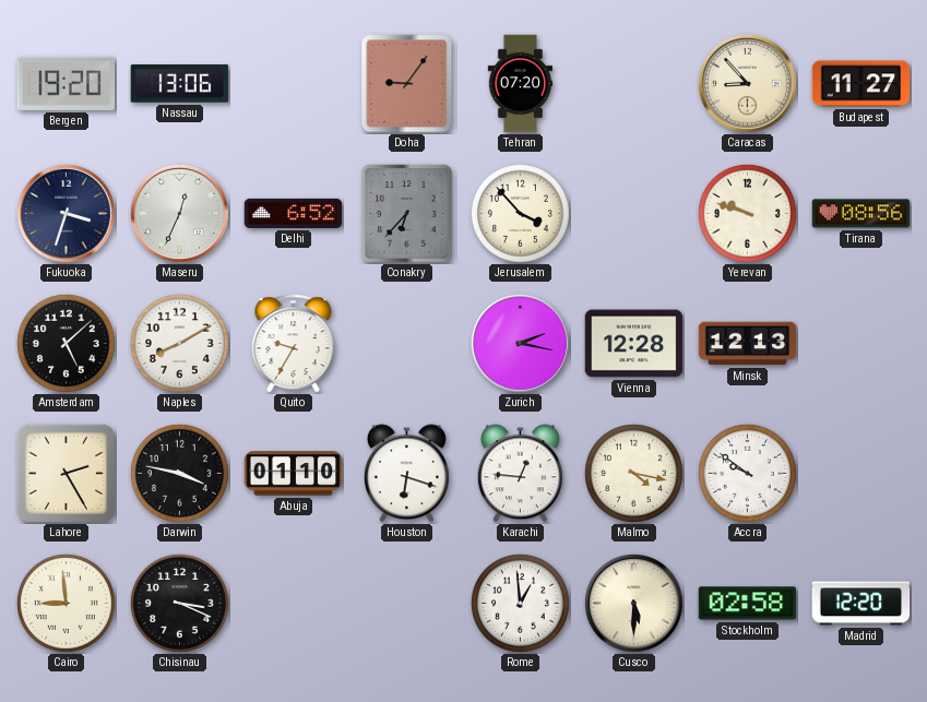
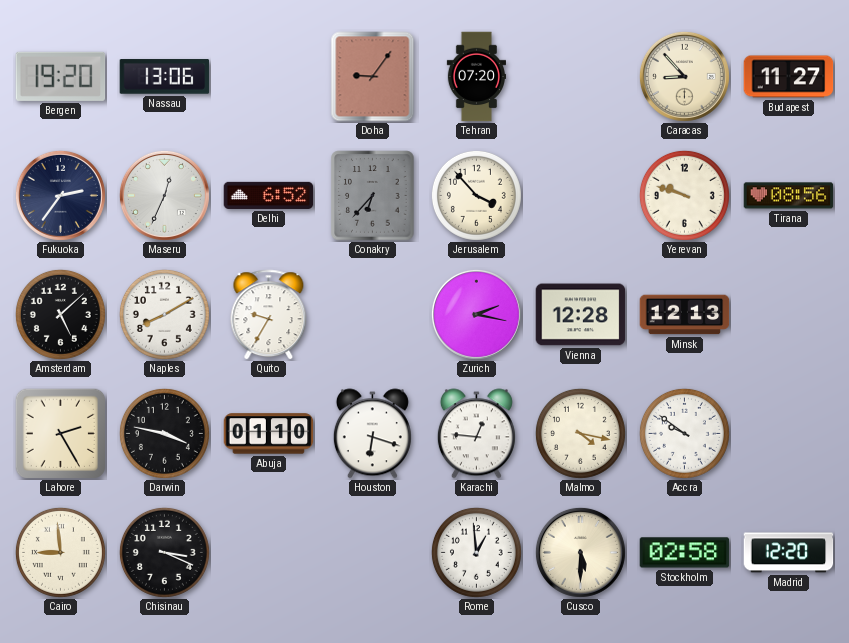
Fukuoka: 3:33 -> 2:36
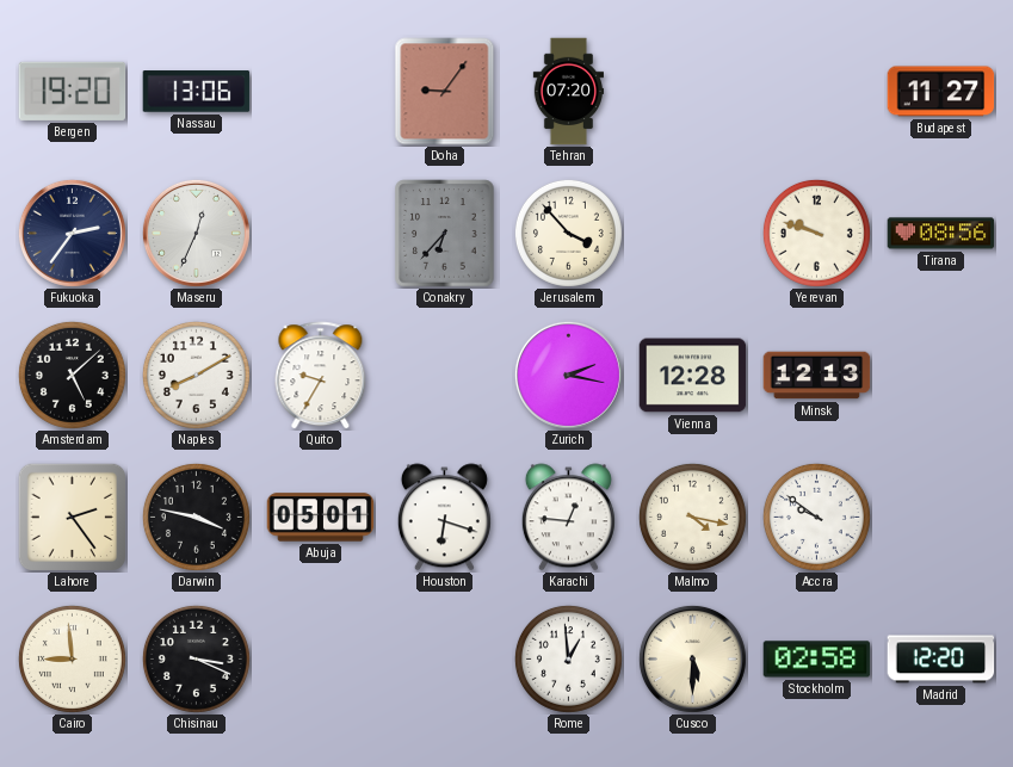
Caracas: 8:53 -> none
Delhi: 6:52 -> none
Lahore: 2:25 -> 2:24
Abuja: 01:10 -> 05:01
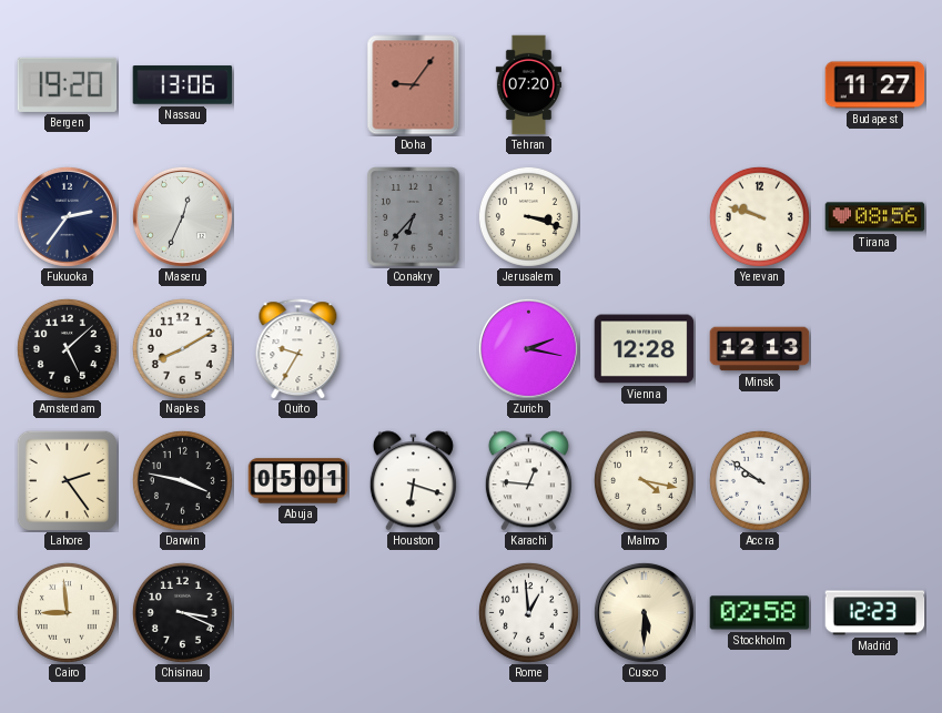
Jerusalem: 3:53 -> 3:18
Madrid: 12:20 -> 12:23
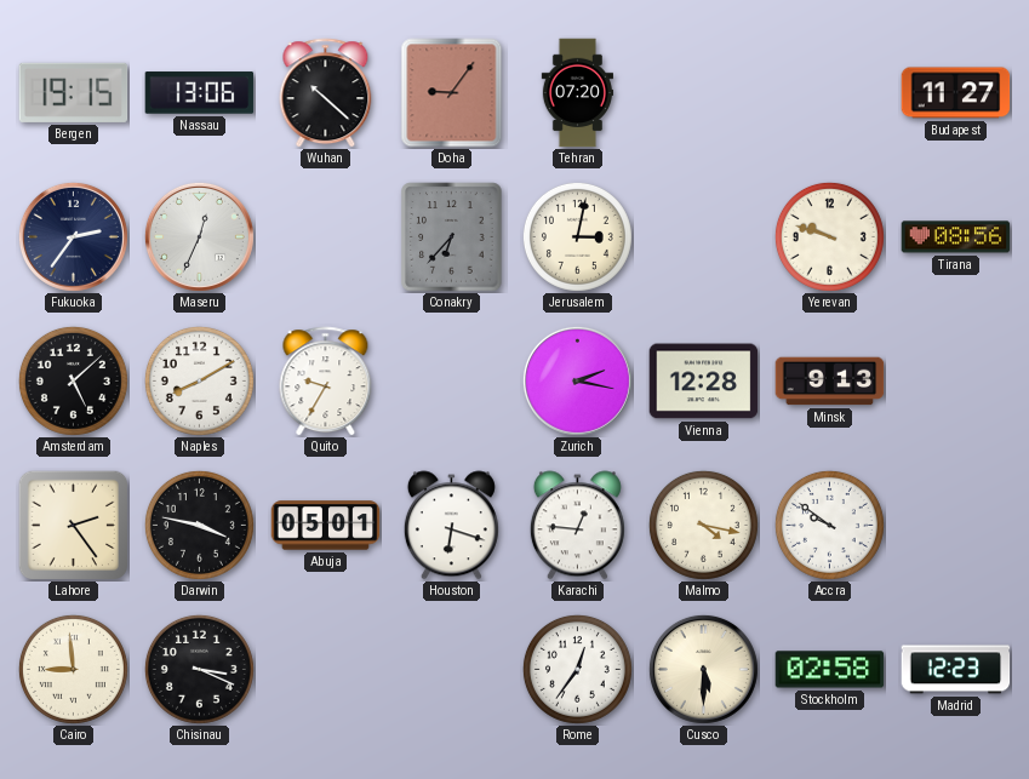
Bergen: 19:20 -> 19:15
Wuhan: none -> 10:22
Jerusalem: 3:18 -> 3:02
Minsk: 12:13 -> 9:13
Rome: 12:59 -> 12:36
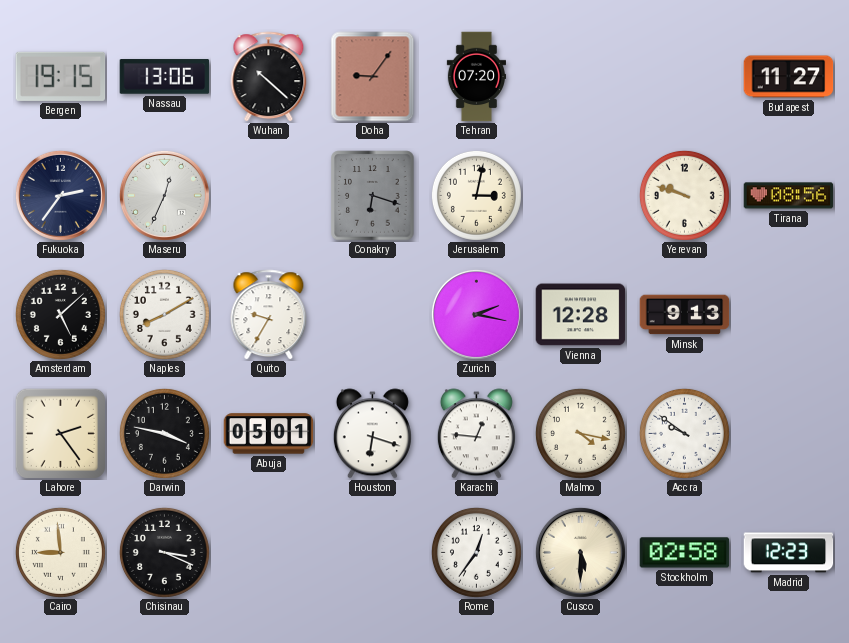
Conakry: 6:37 -> 6:18
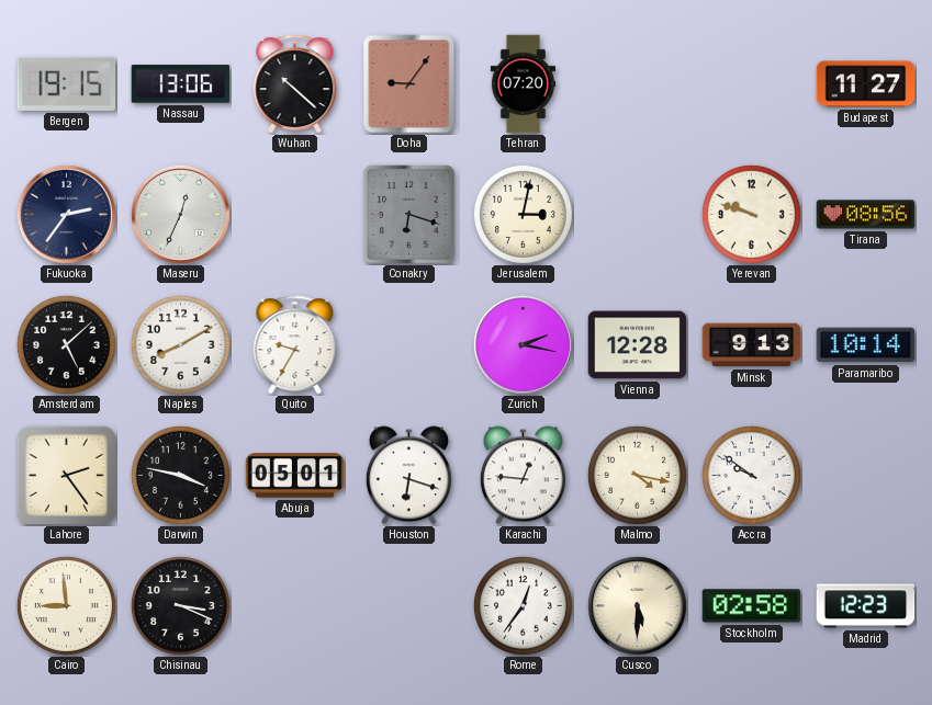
Paramaribo: none -> 10:14
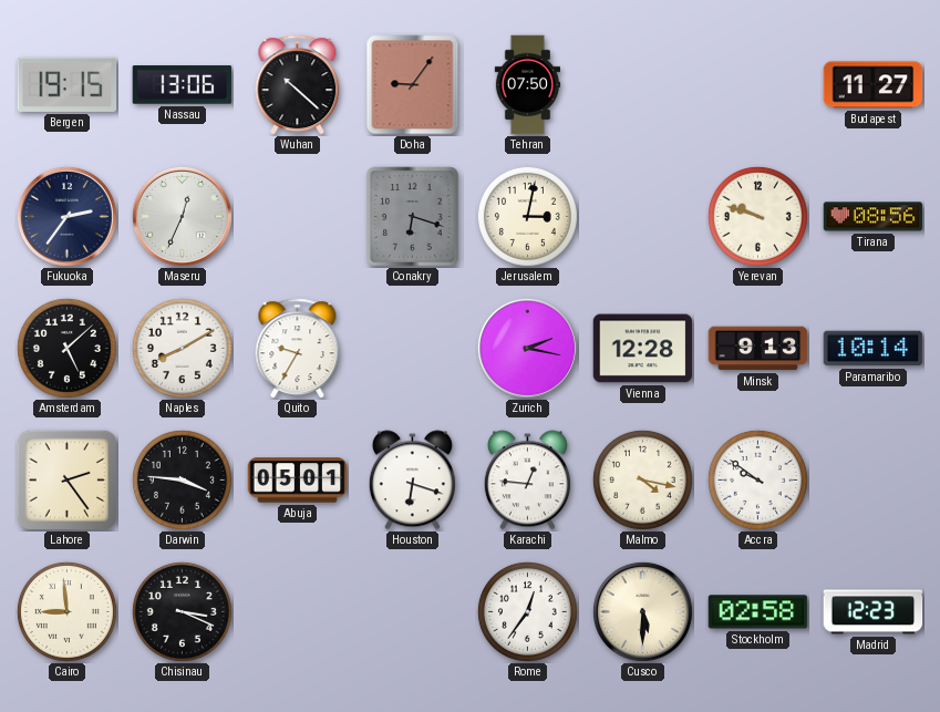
Tehran: 07:20 -> 07:50
Darwin: 3:47 -> 3:46
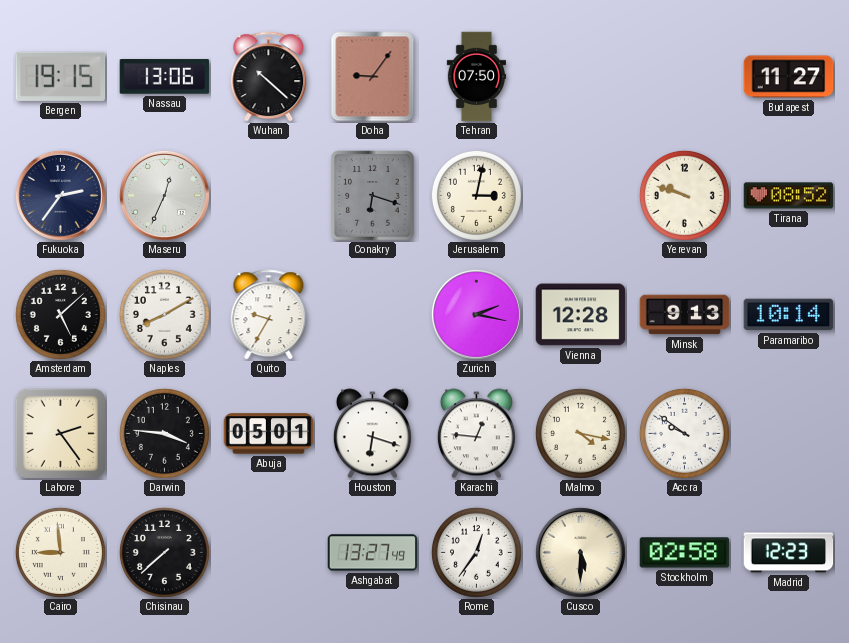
Tirana: 08:56 -> 08:52
Chisinau: 3:19 -> 7:38
Ashgabat: none -> 13:27
